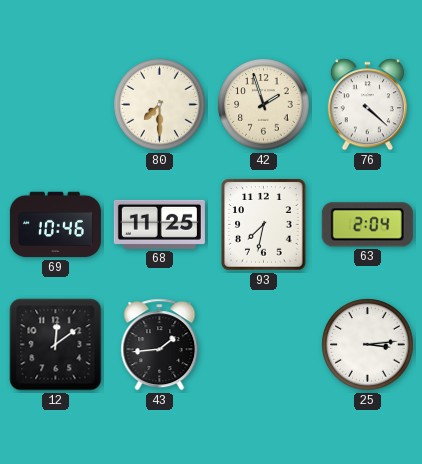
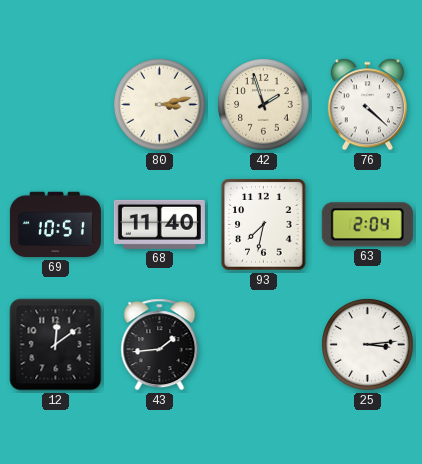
80: 7:30 -> 3:13
69: 10:46 -> 10:51
68: 11:25 -> 11:40
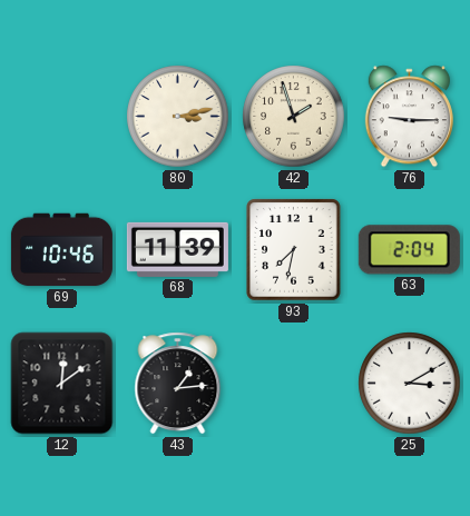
76: 4:22 -> 9:15
69: 10:51 -> 10:46
68: 11:40 -> 11:39
43: 1:44 -> 1:14
25: 3:14 -> 3:10
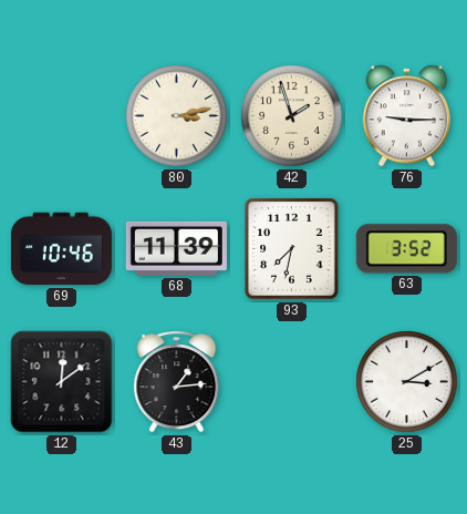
63: 2:04 -> 3:52
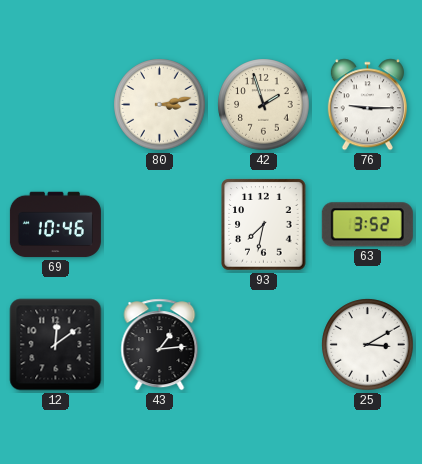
68: 11:39 -> none
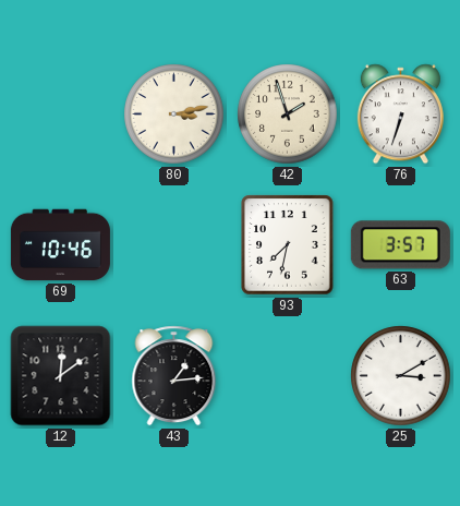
76: 9:15 -> 6:33
63: 3:52 -> 3:57
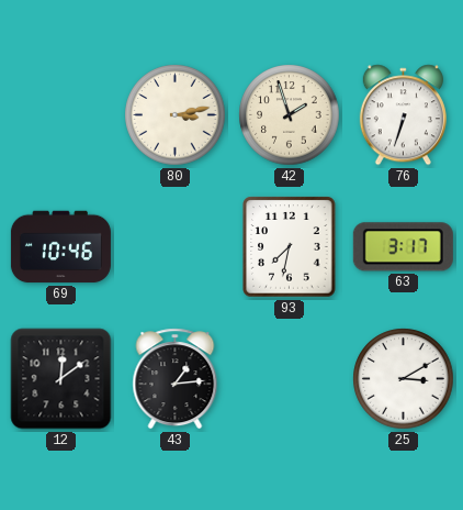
63: 3:57 -> 3:17
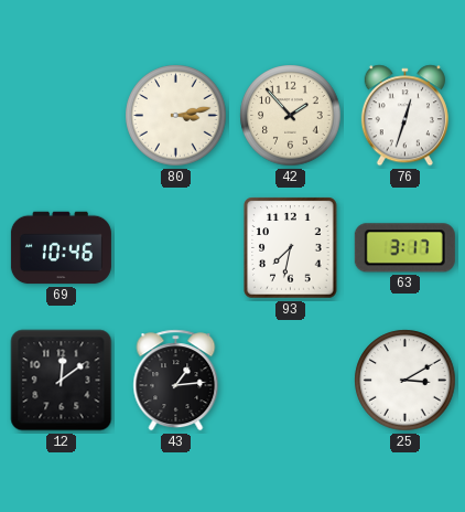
42: 1:57 -> 1:53
76: 6:33 -> 12:33
